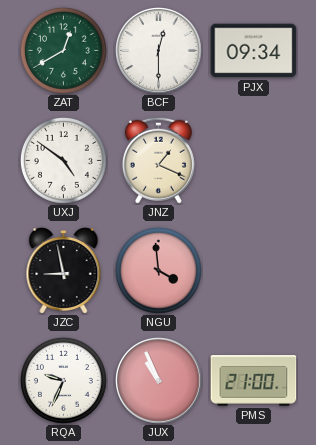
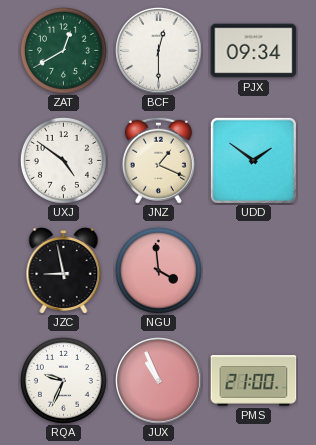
UDD: none -> 1:51
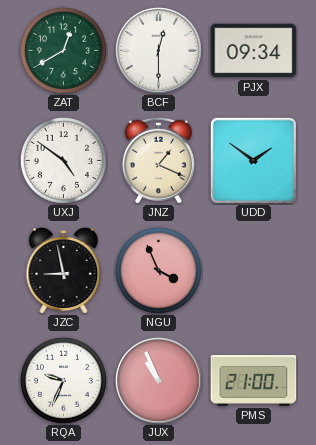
NGU: 3:59 -> 3:56
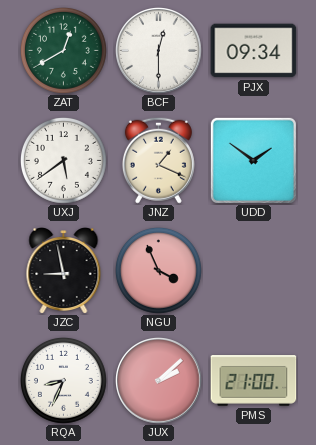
UXJ: 4:51 -> 5:39
RQA: 9:34 -> 8:34
JUX: 10:56 -> 2:08
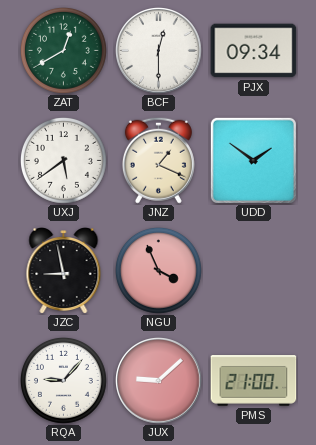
RQA: 8:34 -> 9:07
JUX: 2:08 -> 9:08
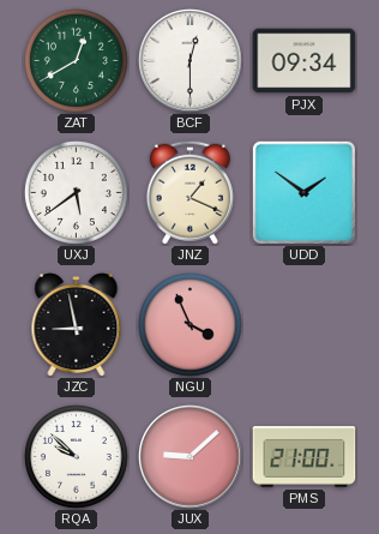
RQA: 9:07 -> 9:52
